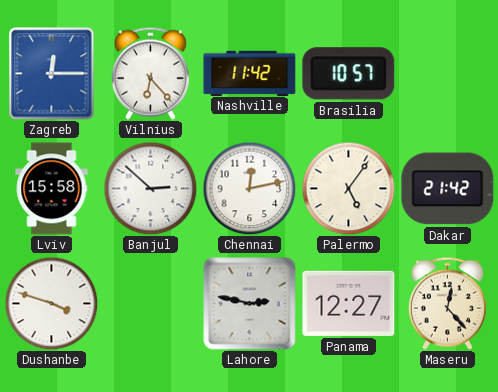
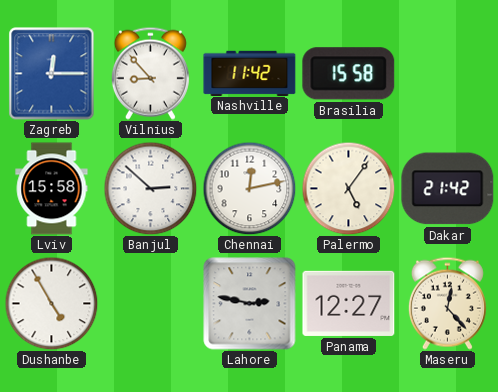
Vilnius: 6:23 -> 8:53
Brasilia: 10:57 -> 15:58
Dushanbe: 3:48 -> 4:55
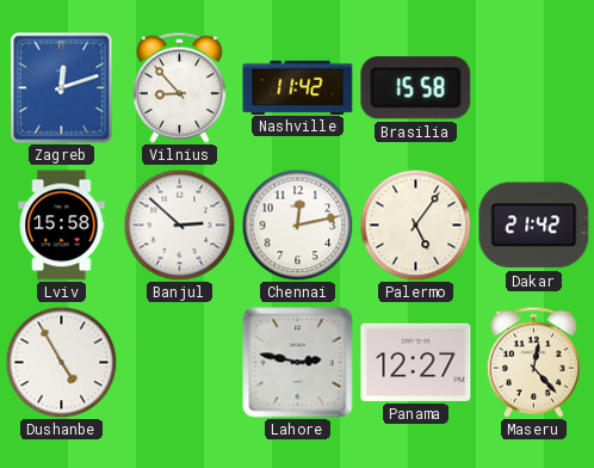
Zagreb: 12:15 -> 12:12
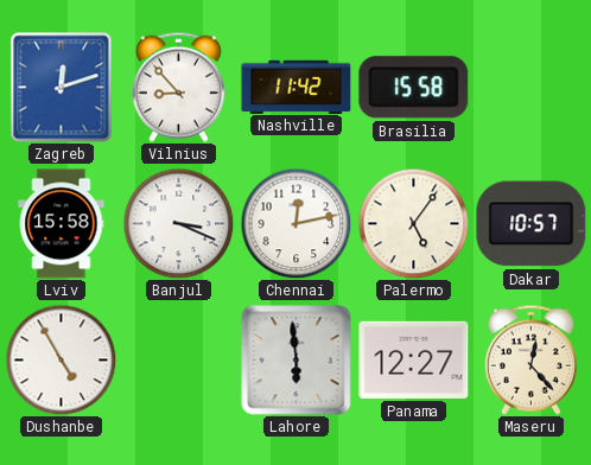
Banjul: 2:52 -> 3:19
Dakar: 21:42 -> 10:57
Lahore: 2:47 -> 5:59
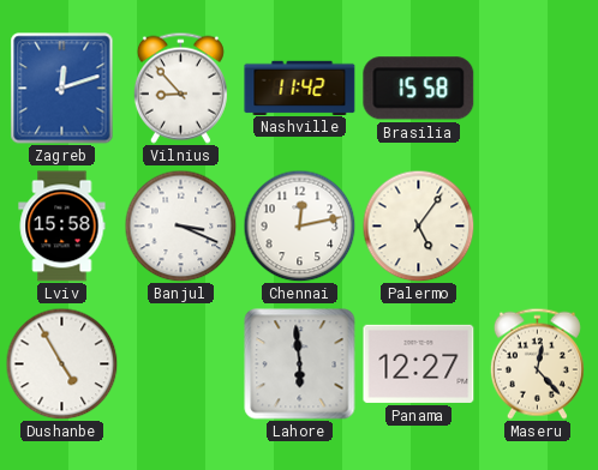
Dakar: 10:57 -> none
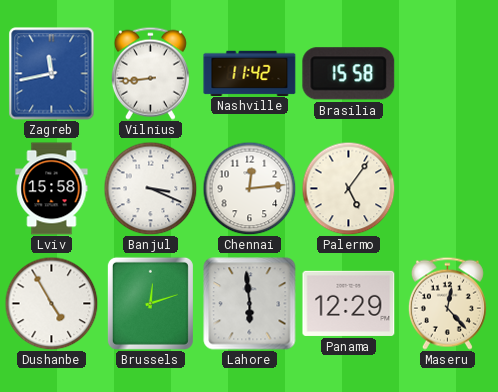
Zagreb: 12:12 -> 11:43
Vilnius: 8:53 -> 8:44
Chennai: 12:13 -> 12:14
Brussels: none -> 12:12
Panama: 12:27 -> 12:29
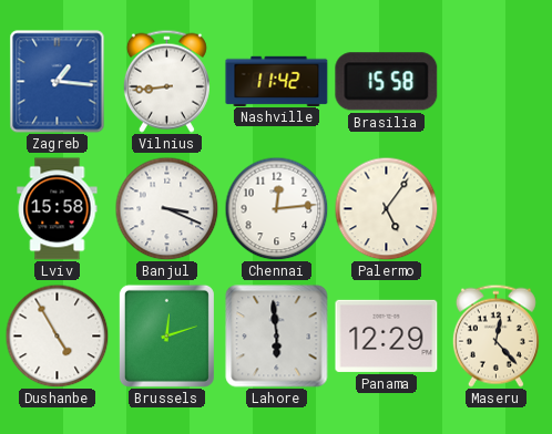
Zagreb: 11:43 -> 1:16
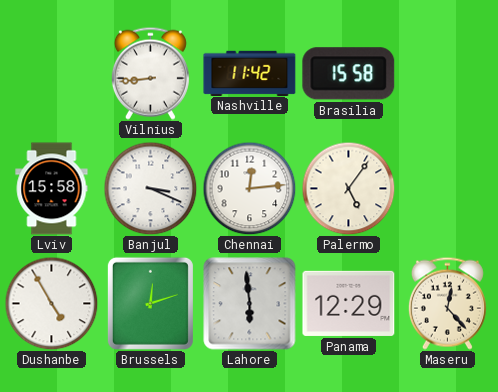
Zagreb: 1:16 -> none
